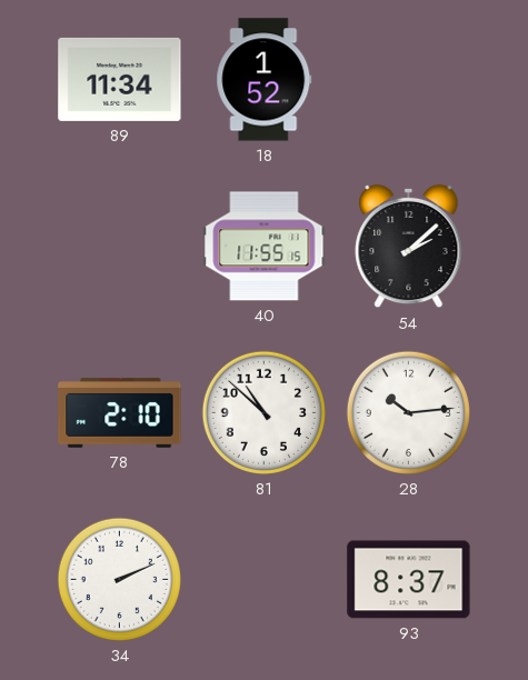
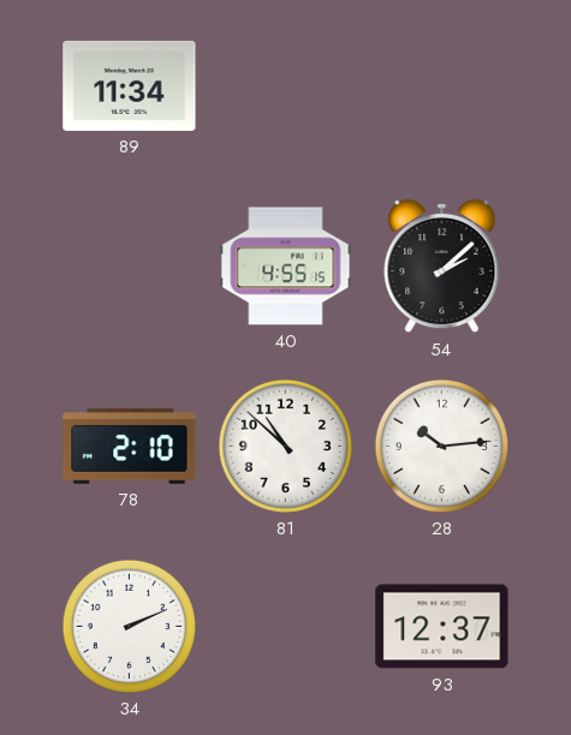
18: 1:52 -> none
40: 11:55 -> 4:55
93: 8:37 -> 12:37
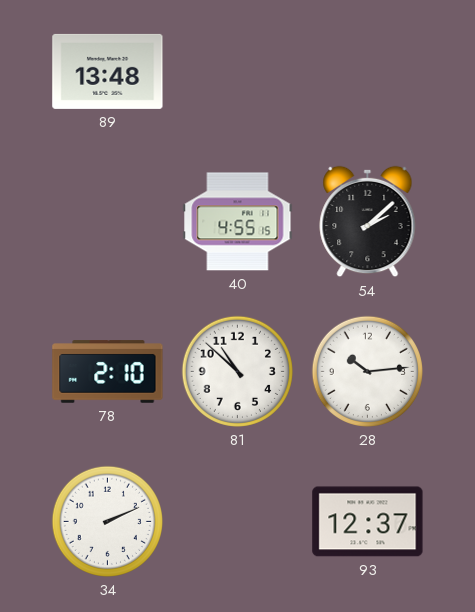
89: 11:34 -> 13:48
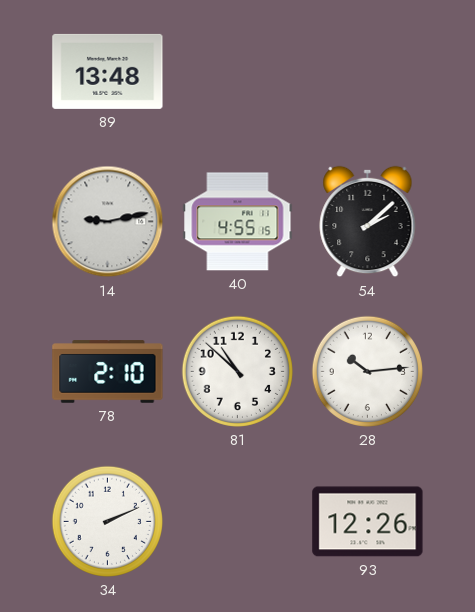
14: none -> 9:13
93: 12:37 -> 12:26
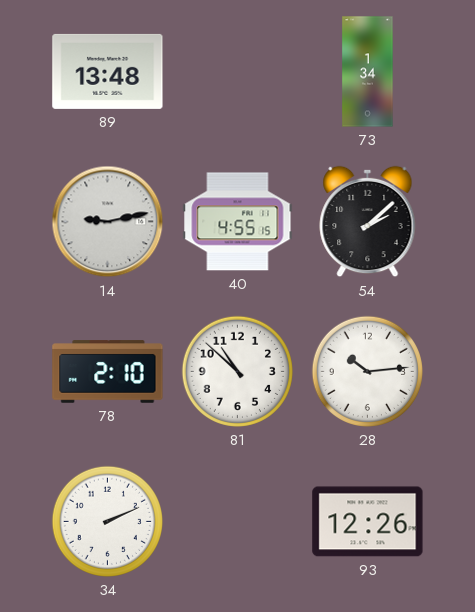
73: none -> 1:34
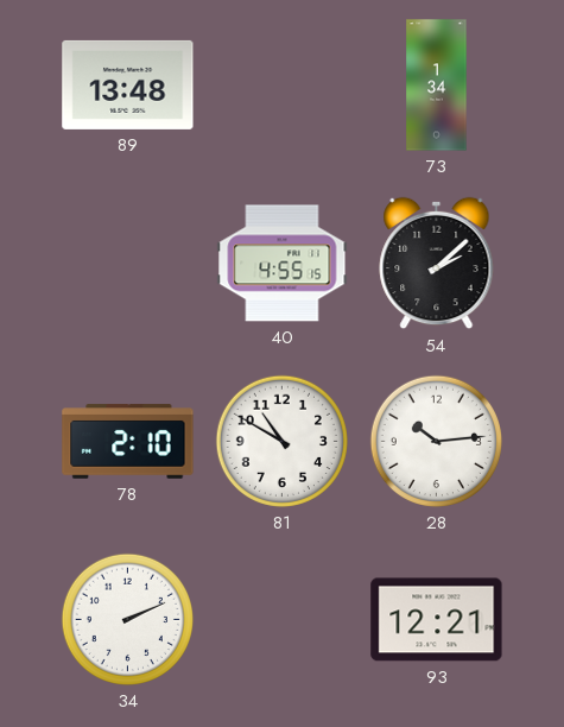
14: 9:13 -> none
81: 10:52 -> 10:50
93: 12:26 -> 12:21
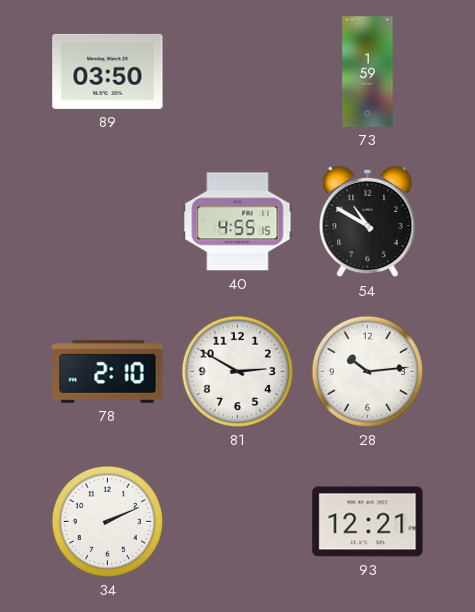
89: 13:48 -> 03:50
73: 1:34 -> 1:59
54: 2:08 -> 10:50
81: 10:50 -> 2:50
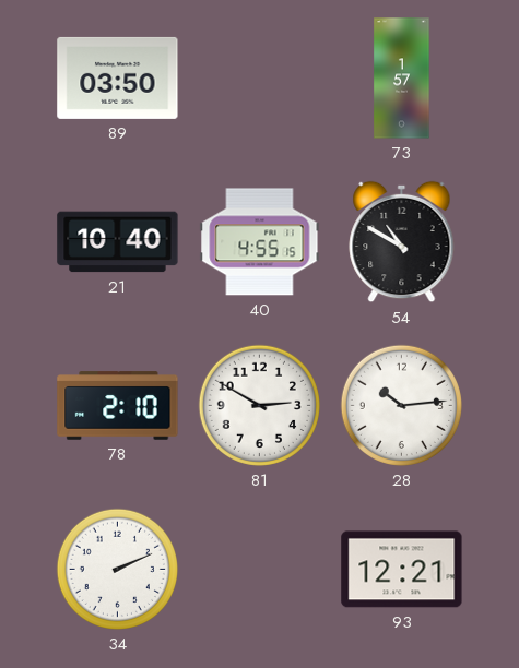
73: 1:59 -> 1:57
21: none -> 10:40
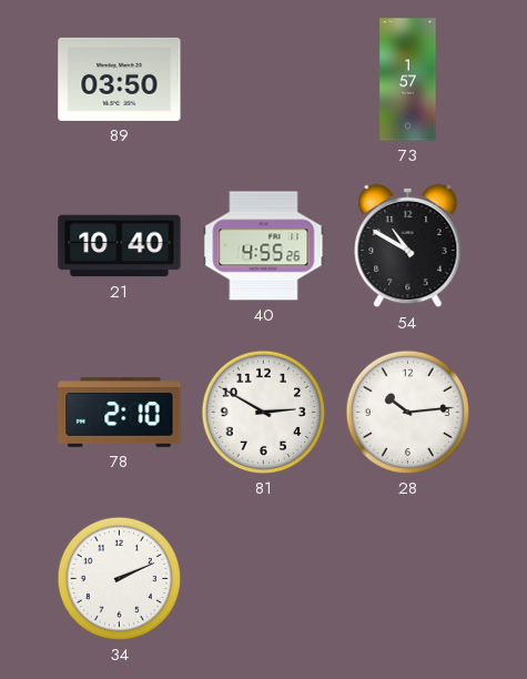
40: 4:55:15 -> 4:55:26
93: 12:21 -> none
